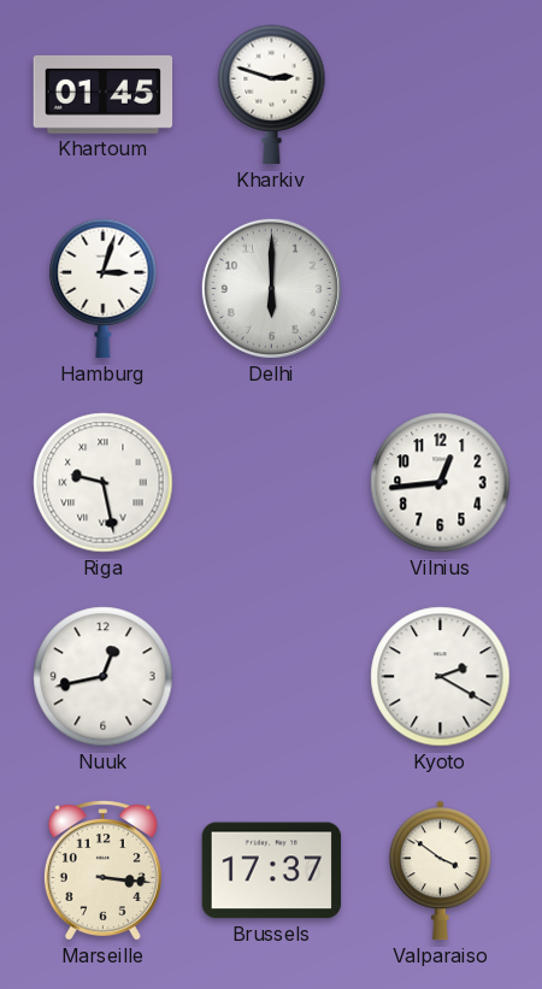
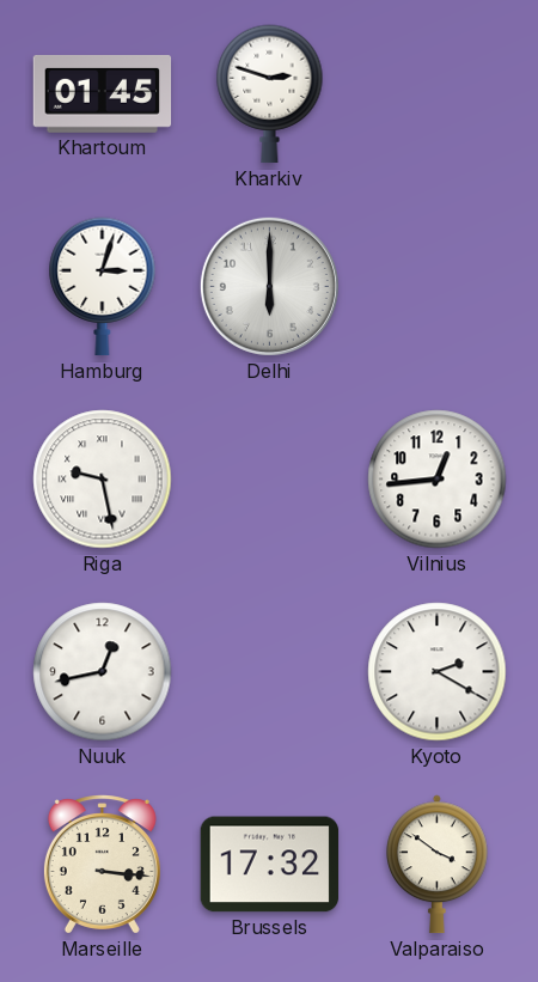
Brussels: 17:37 -> 17:32
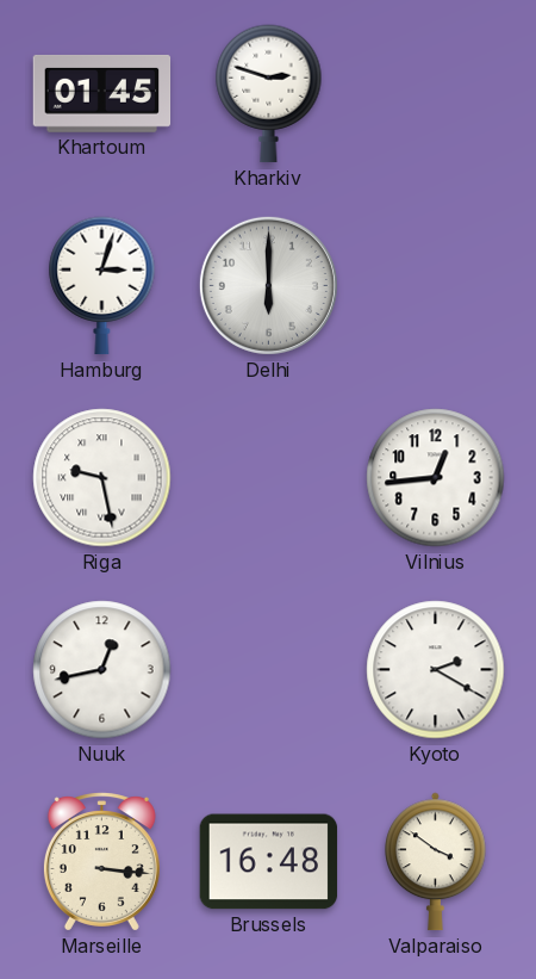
Brussels: 17:32 -> 16:48
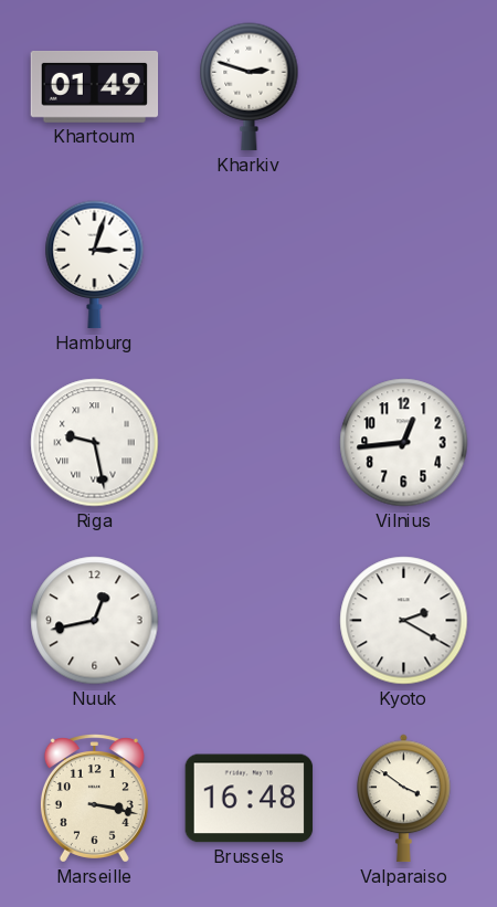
Khartoum: 01:45 -> 01:49
Delhi: 6:00 -> none
Marseille: 3:16 -> 3:17
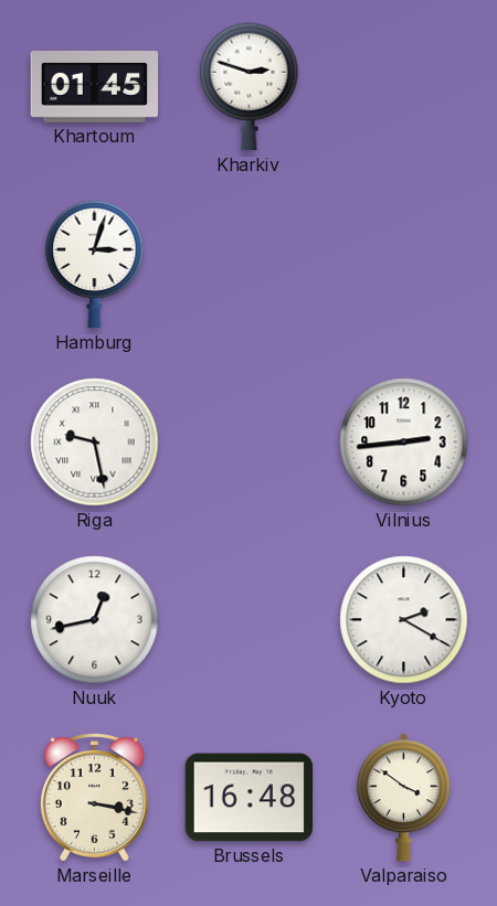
Khartoum: 01:49 -> 01:45
Vilnius: 12:44 -> 2:44
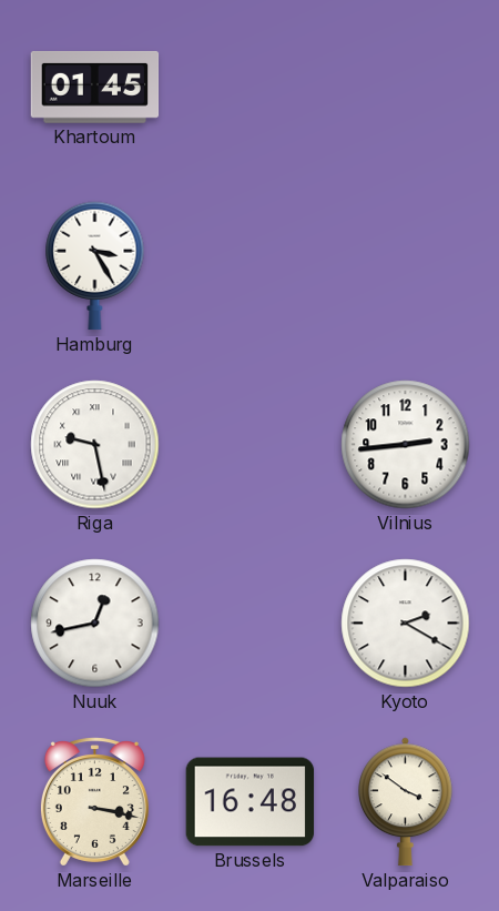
Kharkiv: 2:48 -> none
Hamburg: 3:03 -> 3:25
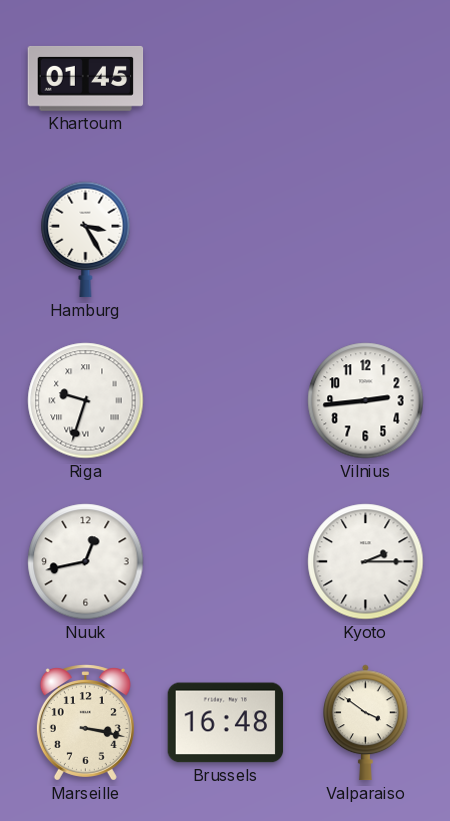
Riga: 9:28 -> 9:33
Kyoto: 2:20 -> 2:15
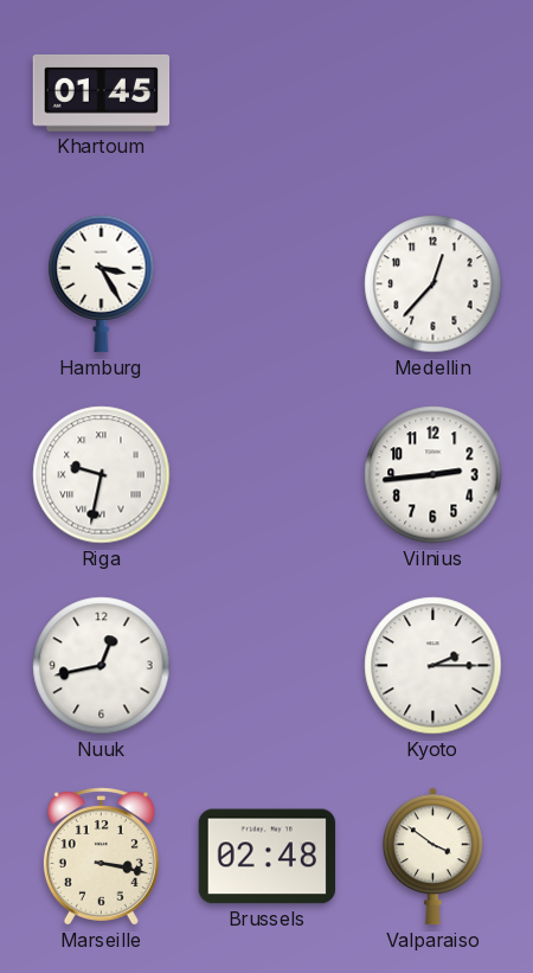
Medellin: none -> 12:37
Riga: 9:33 -> 9:32
Brussels: 16:48 -> 02:48
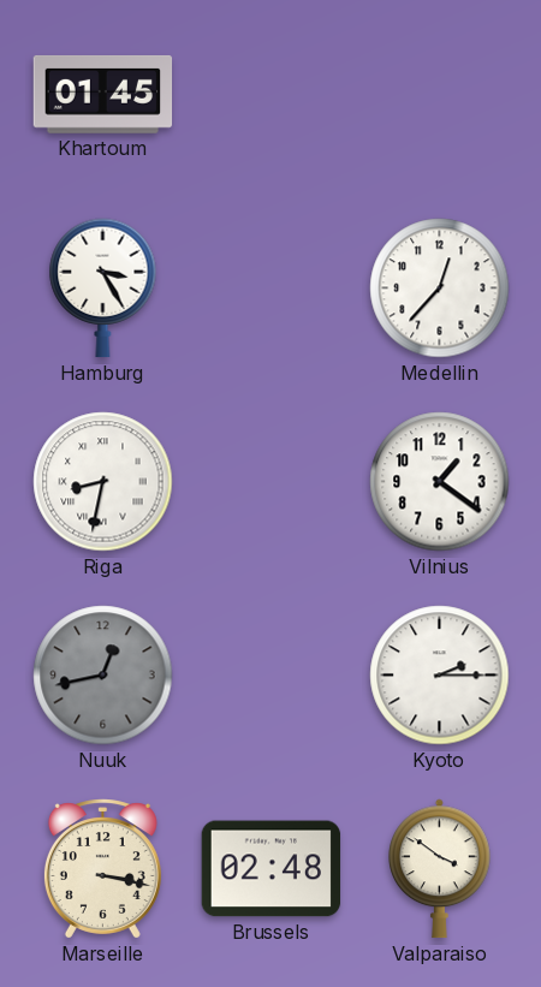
Riga: 9:32 -> 8:32
Vilnius: 2:44 -> 1:21
Nuuk dial: white -> grey
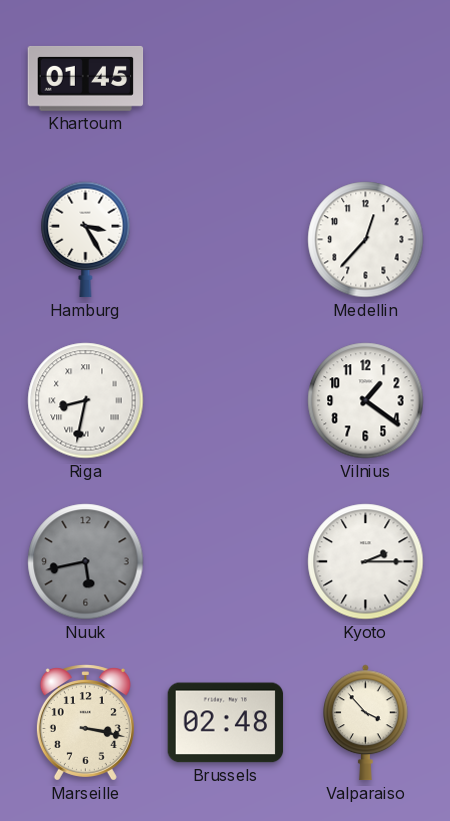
Nuuk: 12:43 -> 5:43
Valparaiso: 3:51 -> 3:53
